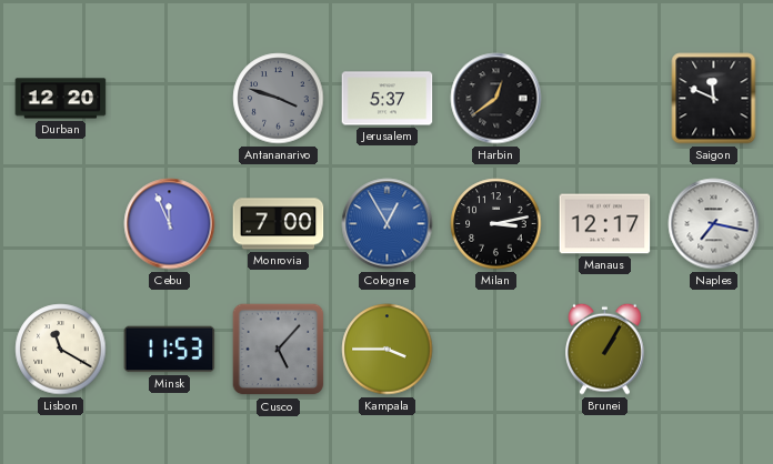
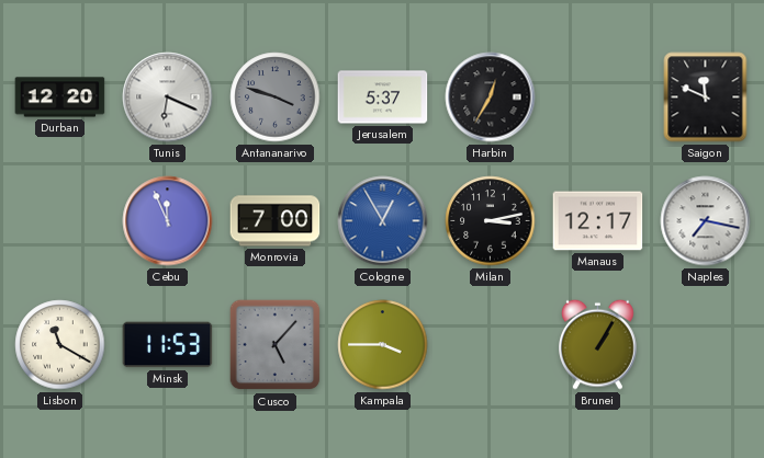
Tunis: none -> 6:19
Harbin: 12:39 -> 12:35
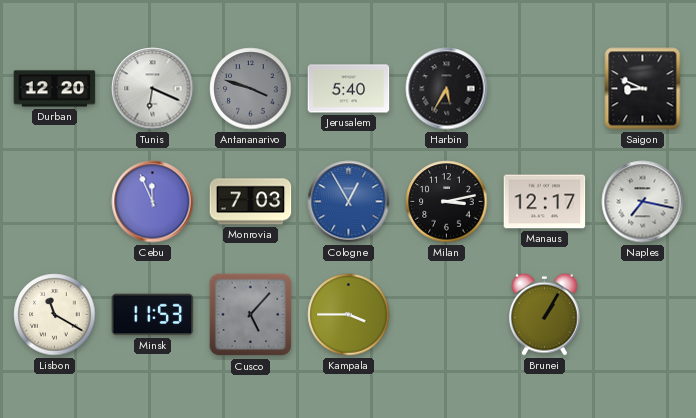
Jerusalem: 5:37 -> 5:40
Harbin: 12:35 -> 5:35
Saigon: 11:49 -> 8:49
Monrovia: 7:00 -> 7:03
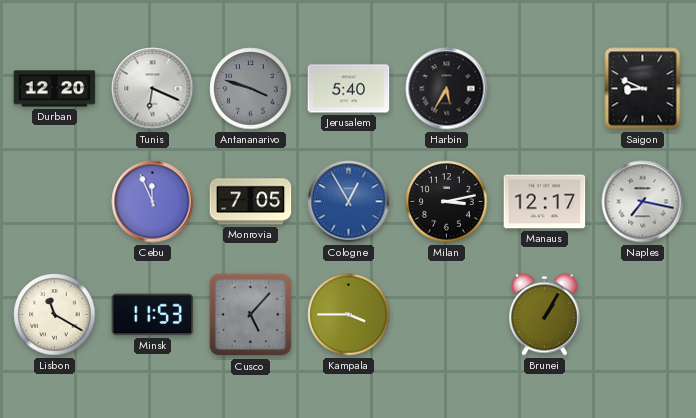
Monrovia: 7:03 -> 7:05
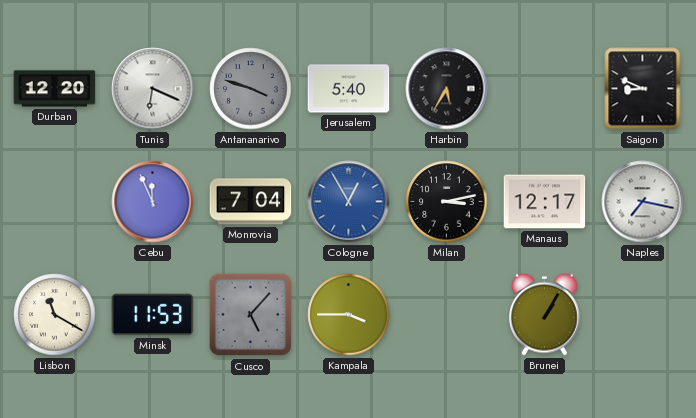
Monrovia: 7:05 -> 7:04
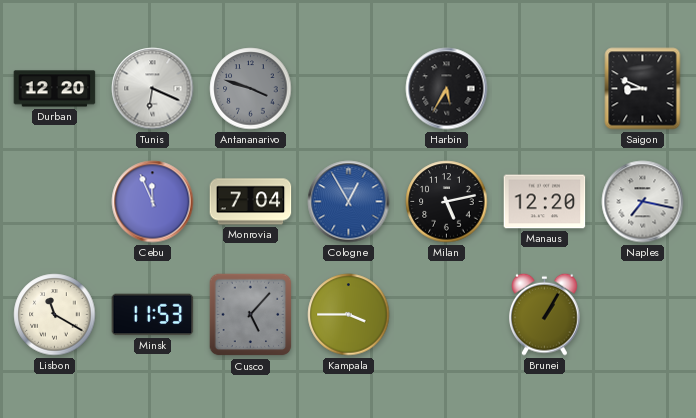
Jerusalem: 5:40 -> none
Milan: 3:13 -> 5:13
Manaus: 12:17 -> 12:20
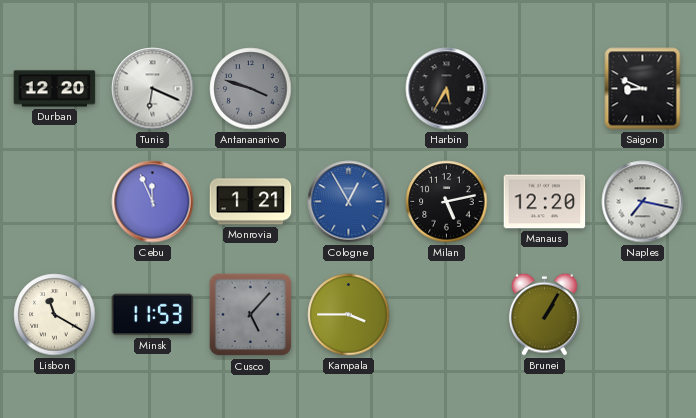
Monrovia: 7:04 -> 1:21
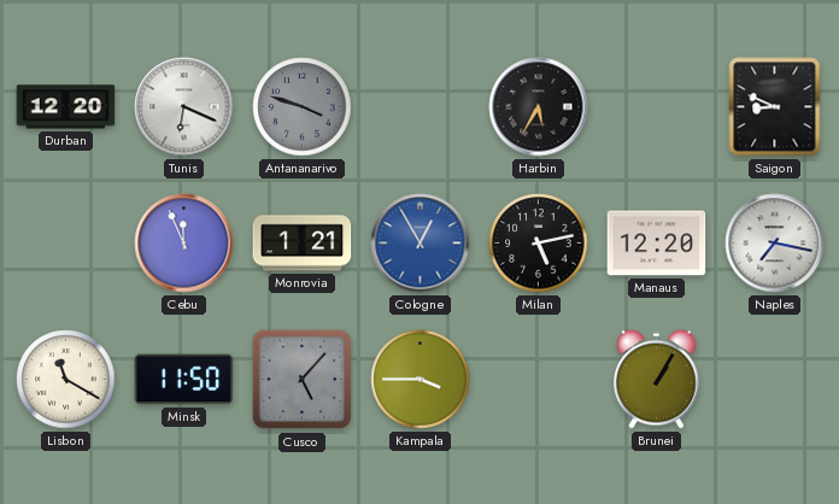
Minsk: 11:53 -> 11:50
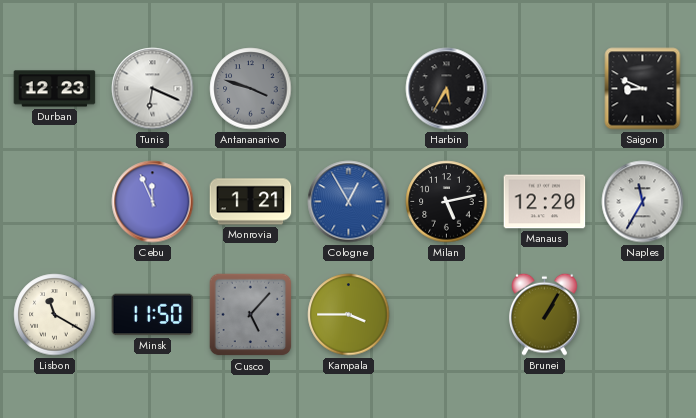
Durban: 12:20 -> 12:23
Naples: 7:17 -> 11:35
